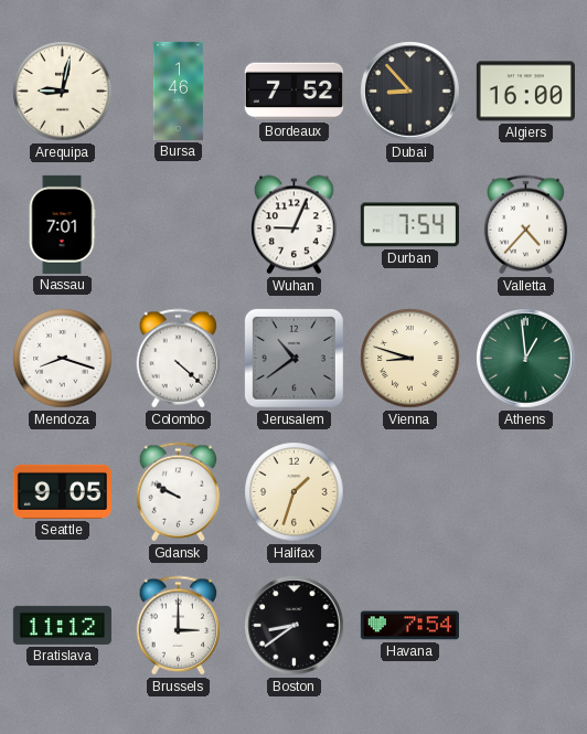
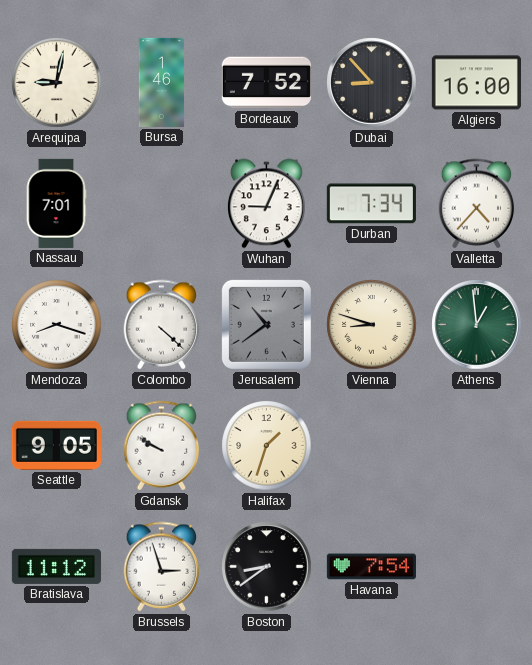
Durban: 7:54 -> 7:34
Brussels: 3:00 -> 2:57
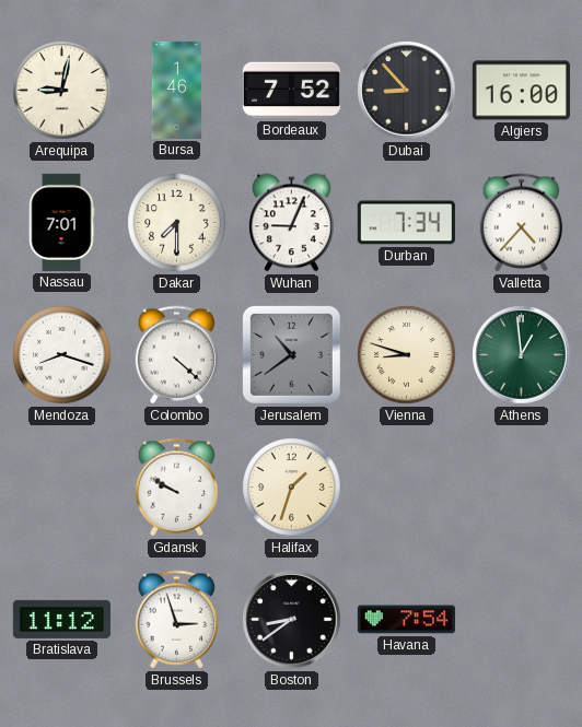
Dakar: none -> 7:30
Seattle: 9:05 -> none
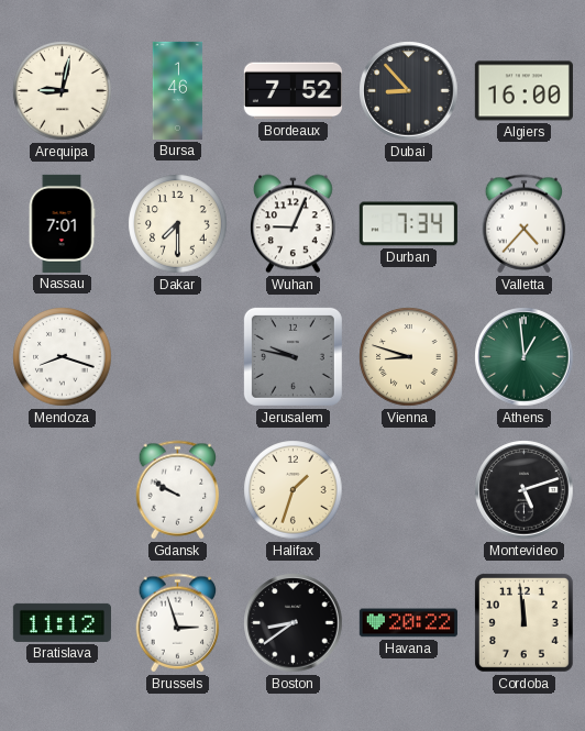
Colombo: 4:22 -> none
Jerusalem: 10:39 -> 9:47
Montevideo: none -> 5:12
Havana: 7:54 -> 20:22
Cordoba: none -> 11:59
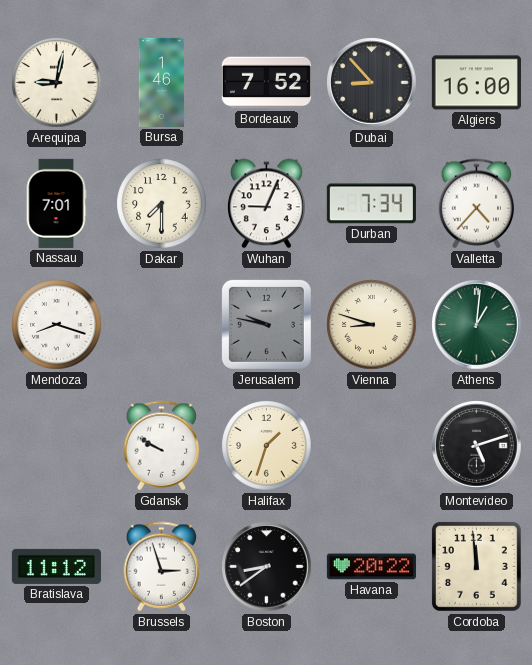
Athens: 12:59 -> 1:01
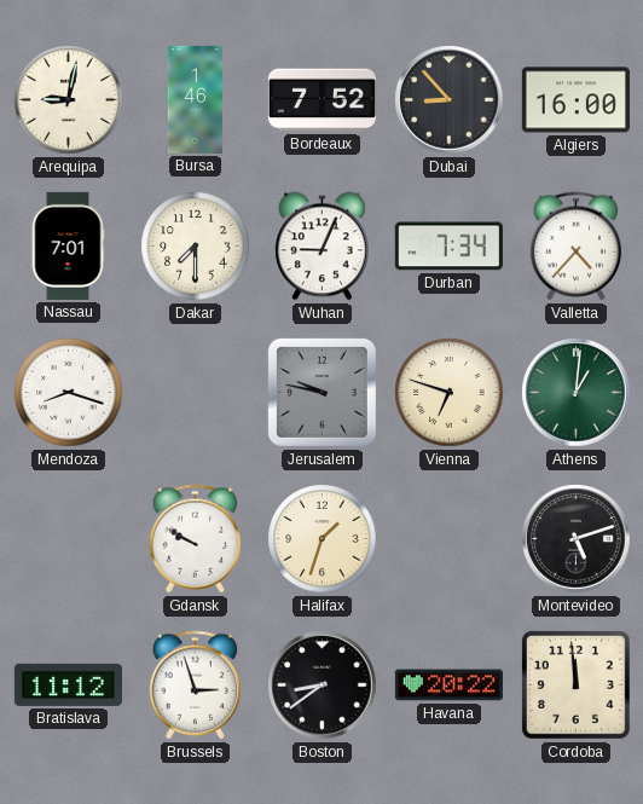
Vienna: 8:48 -> 6:48
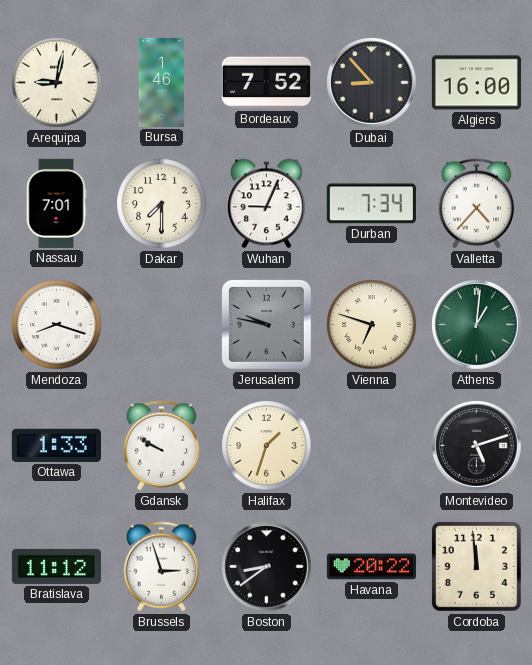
Ottawa: none -> 1:33
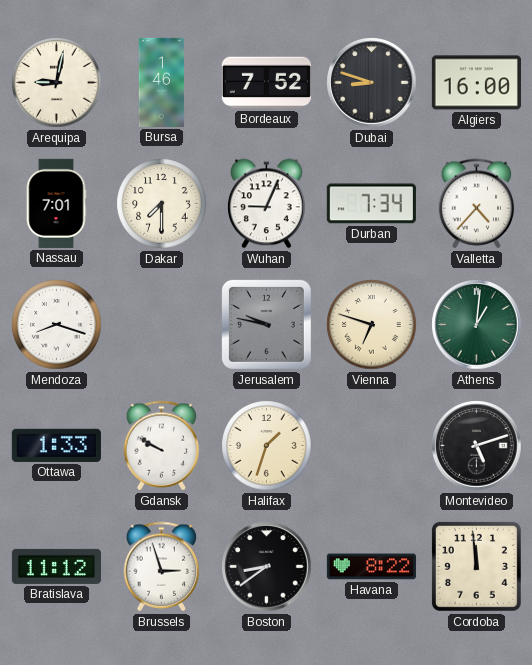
Dubai: 8:53 -> 8:48
Havana: 20:22 -> 8:22
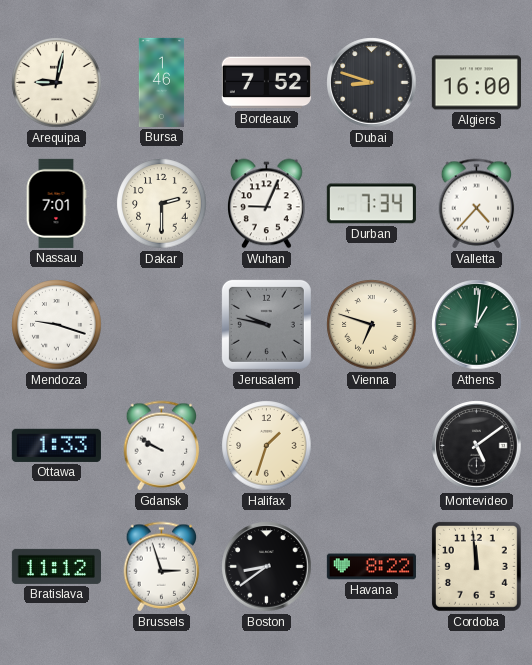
Dakar: 7:30 -> 2:30
Mendoza: 8:18 -> 9:18
Montevideo: 5:12 -> 5:09
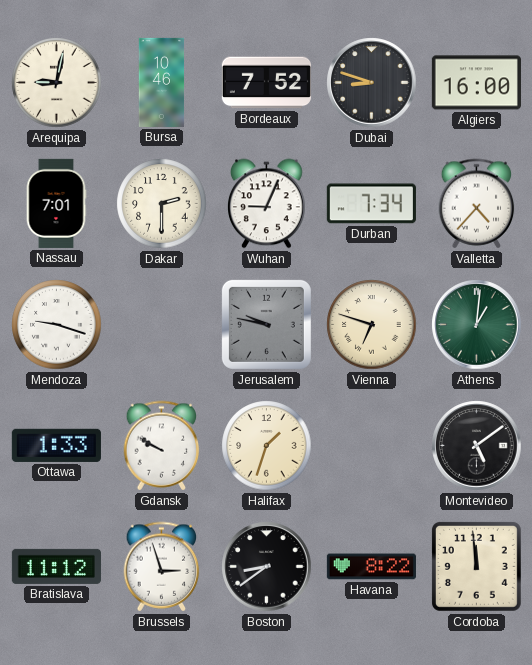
Bursa: 1:46 -> 10:46
